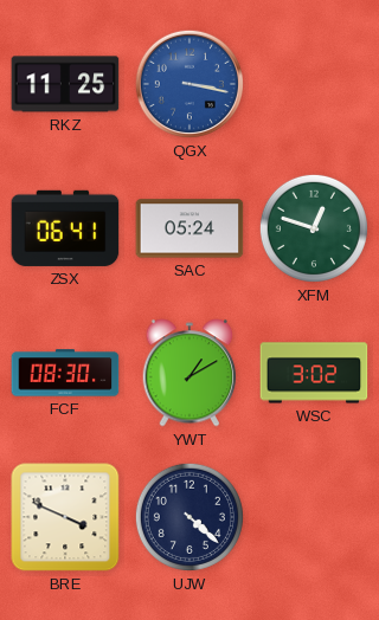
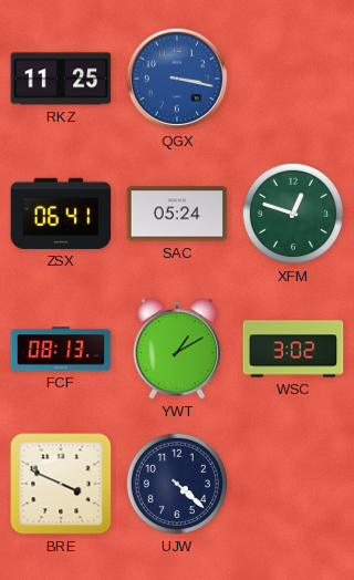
FCF: 08:30 -> 08:13
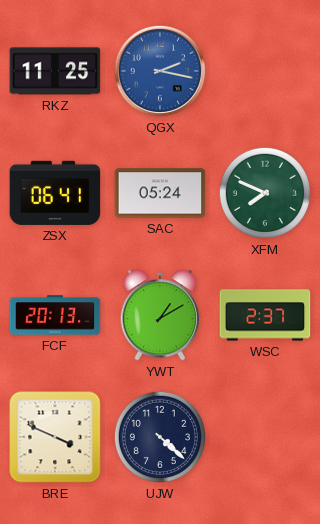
QGX: 3:17 -> 2:17
XFM: 12:48 -> 7:49
FCF: 08:13 -> 20:13
WSC: 3:02 -> 2:37
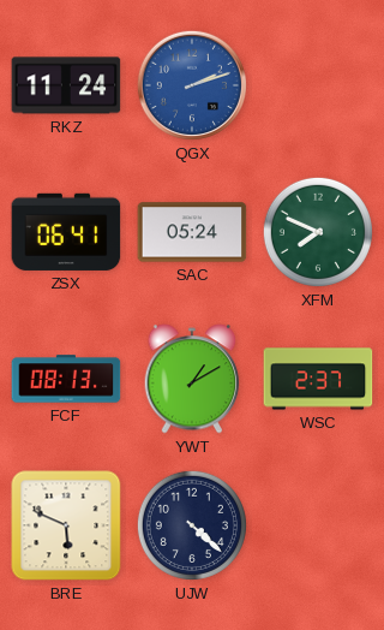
RKZ: 11:25 -> 11:24
QGX: 2:17 -> 2:12
FCF: 20:13 -> 08:13
BRE: 3:49 -> 5:49
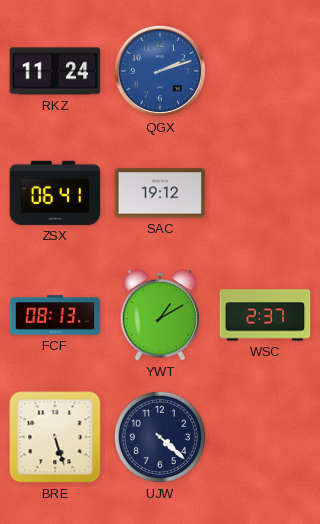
SAC: 05:24 -> 19:12
XFM: 7:49 -> none
BRE: 5:49 -> 5:27
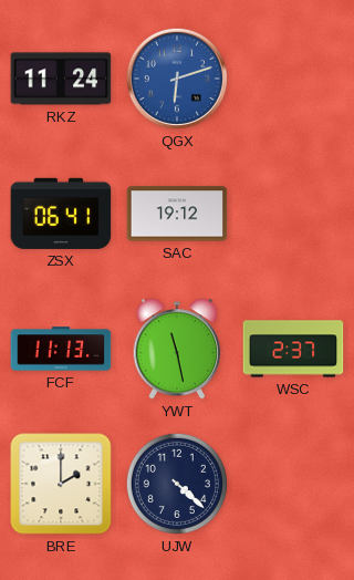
QGX: 2:12 -> 6:12
FCF: 08:13 -> 11:13
YWT: 1:10 -> 11:28
BRE: 5:27 -> 2:00
